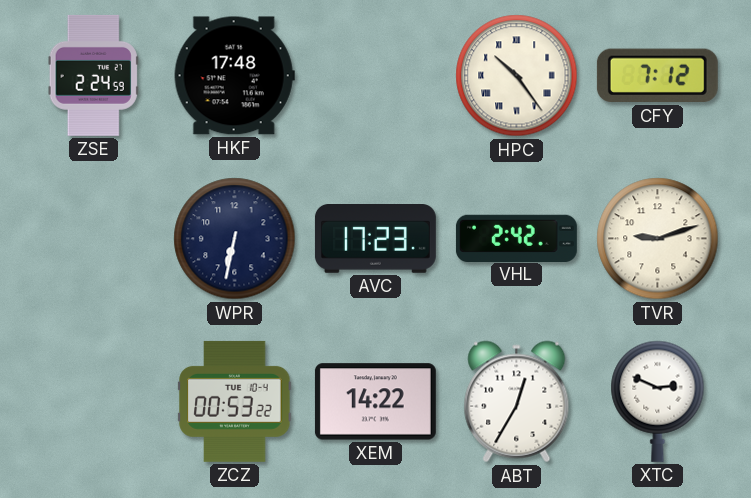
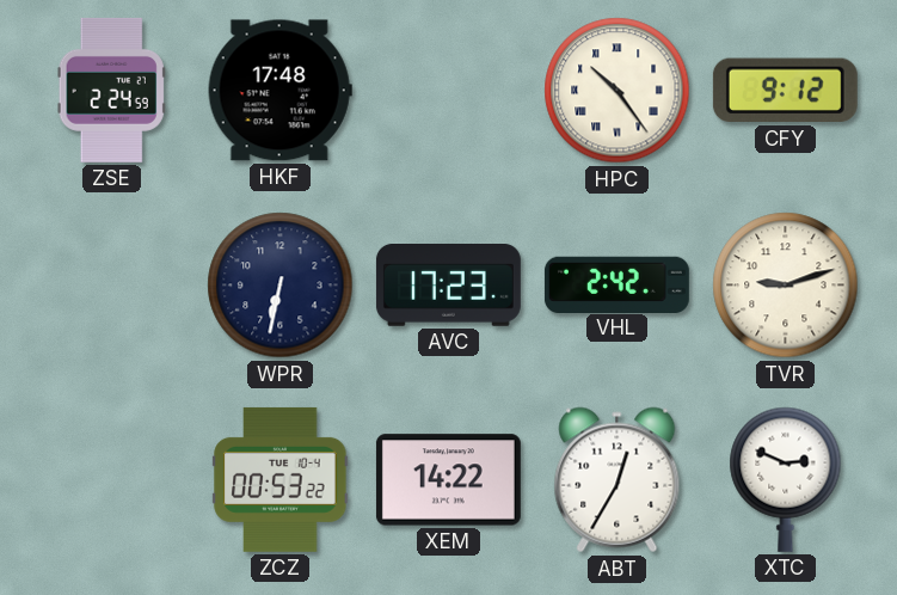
CFY: 7:12 -> 9:12
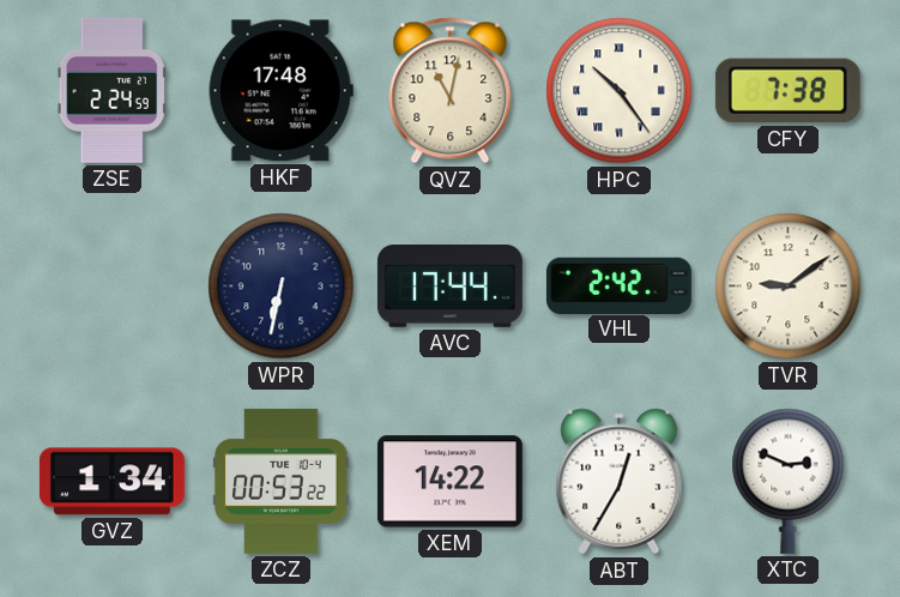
QVZ: none -> 11:02
CFY: 9:12 -> 7:38
AVC: 17:23 -> 17:44
TVR: 9:12 -> 9:09
GVZ: none -> 1:34
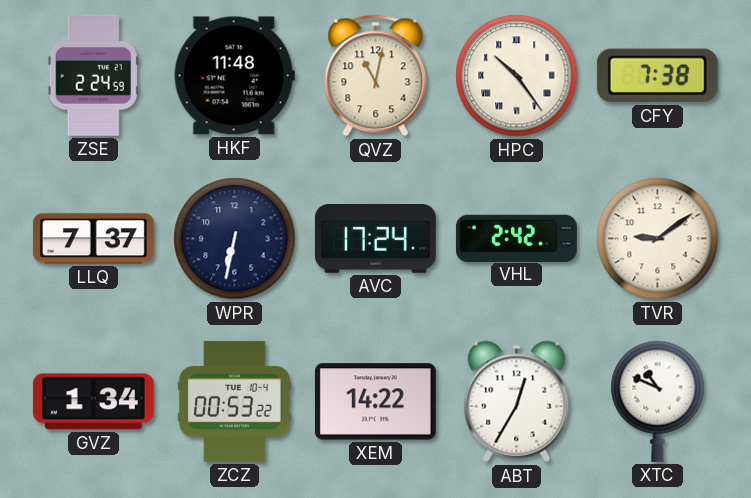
HKF: 17:48 -> 11:48
LLQ: none -> 7:37
AVC: 17:44 -> 17:24
XTC: 2:49 -> 10:49
